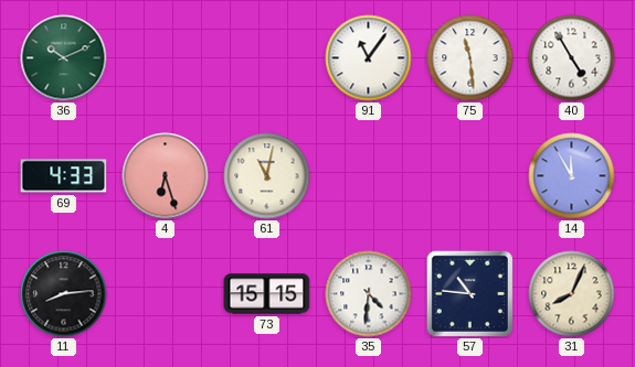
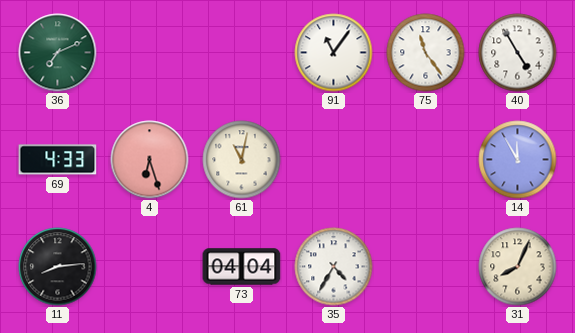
36: 10:11 -> 7:11
75: 11:29 -> 11:24
73: 15:15 -> 04:04
35: 4:31 -> 4:35
57: 10:46 -> none
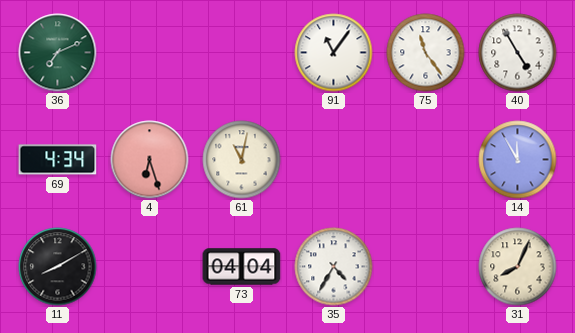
69: 4:33 -> 4:34
11: 8:14 -> 8:10
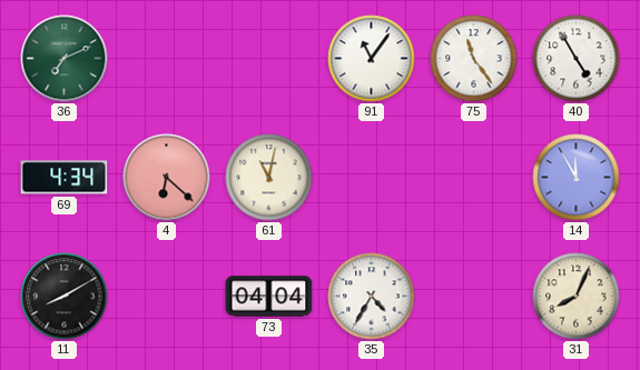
4: 6:27 -> 6:22
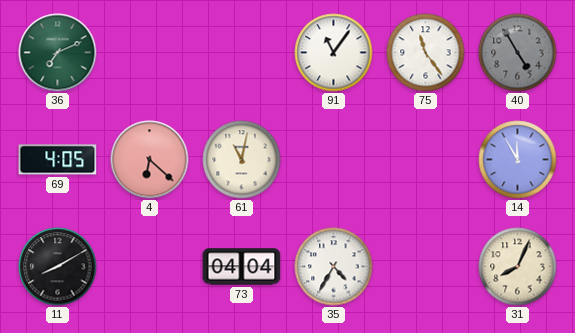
40 dial: white -> grey
69: 4:34 -> 4:05
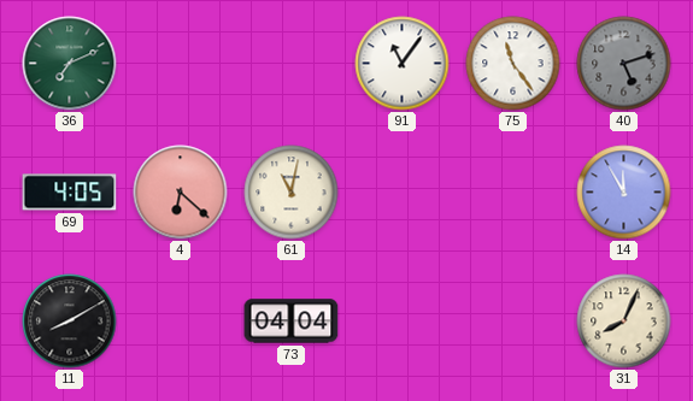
40: 4:55 -> 5:12
35: 4:35 -> none
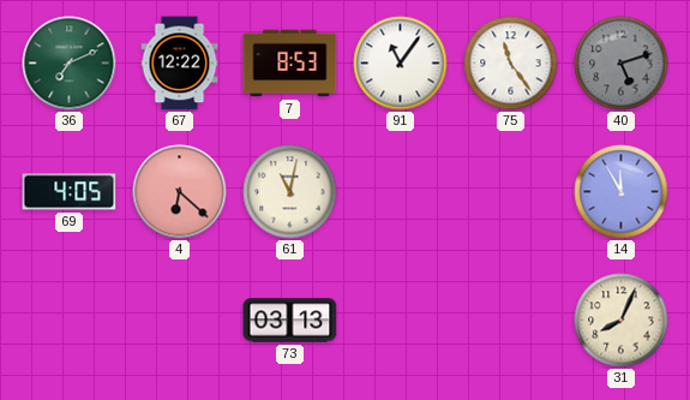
67: none -> 12:22
7: none -> 8:53
11: 8:10 -> none
73: 04:04 -> 03:13
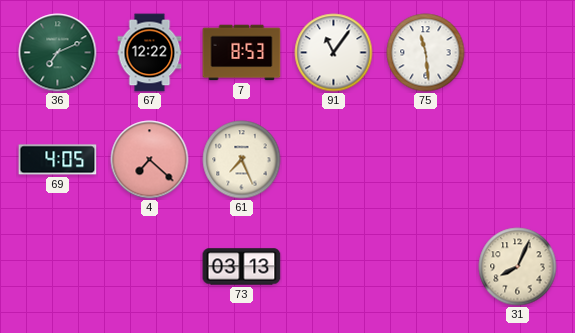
75: 11:24 -> 11:29
40: 5:12 -> none
4: 6:22 -> 7:22
61: 11:02 -> 7:26
14: 11:55 -> none
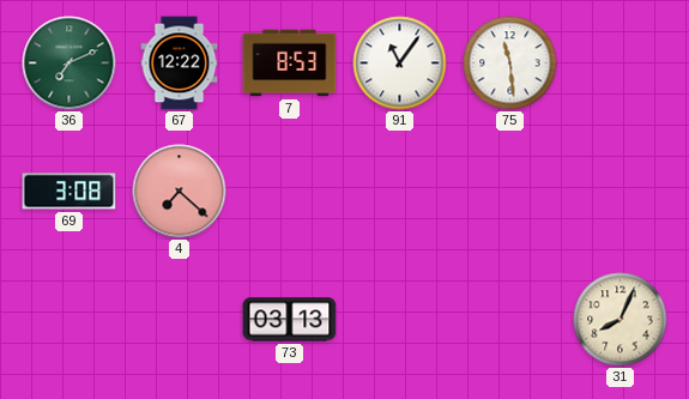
69: 4:05 -> 3:08
61: 7:26 -> none
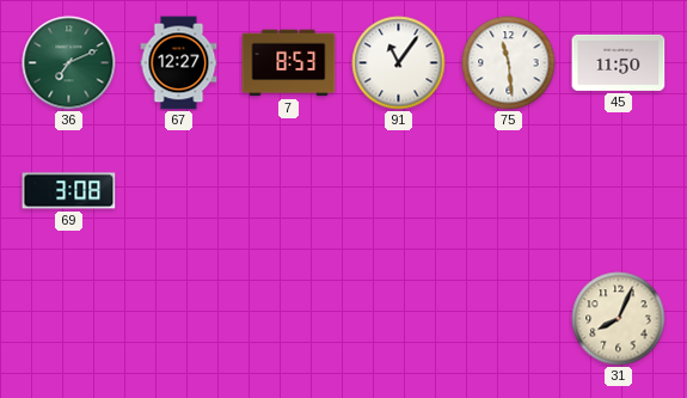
67: 12:22 -> 12:27
45: none -> 11:50
4: 7:22 -> none
73: 03:13 -> none
